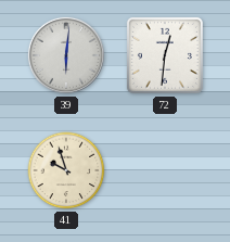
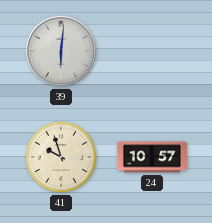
72: 12:31 -> none
24: none -> 10:57
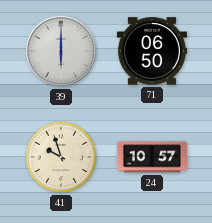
39: 6:01 -> 6:00
71: none -> 06:50
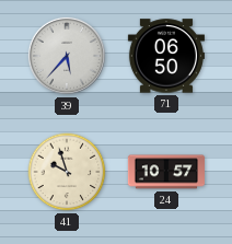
39: 6:00 -> 5:37
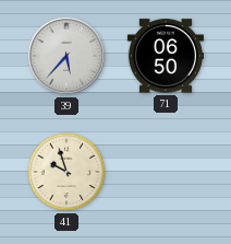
24: 10:57 -> none
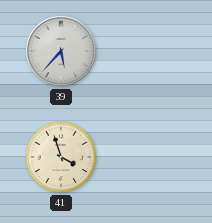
71: 06:50 -> none
41: 9:57 -> 3:57
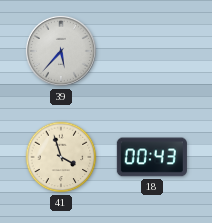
18: none -> 00:43
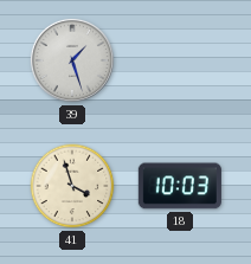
39: 5:37 -> 1:27
18: 00:43 -> 10:03
